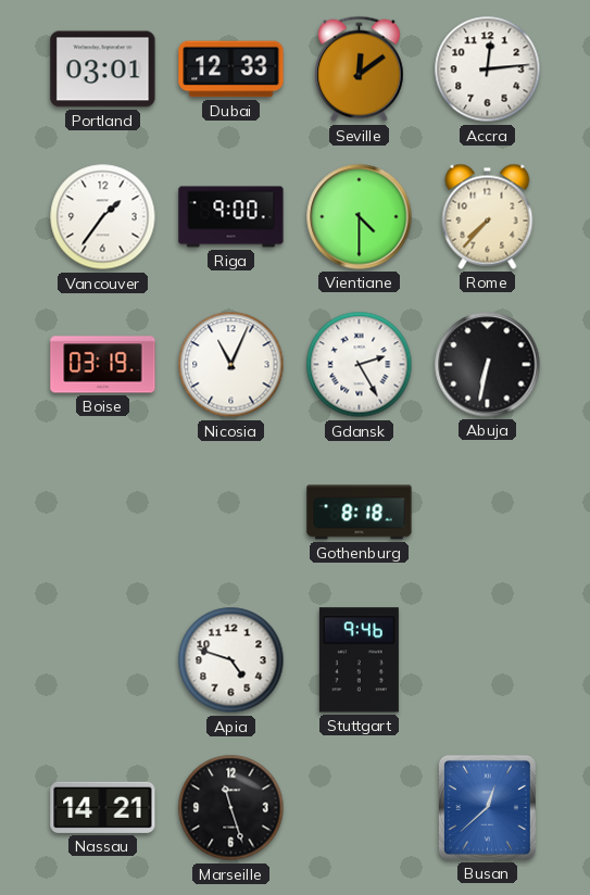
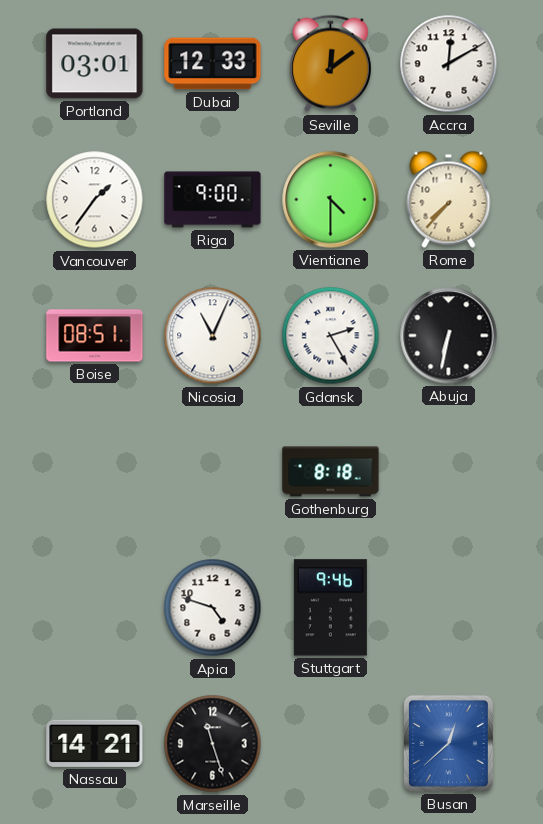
Accra: 12:14 -> 12:10
Boise: 03:19 -> 08:51
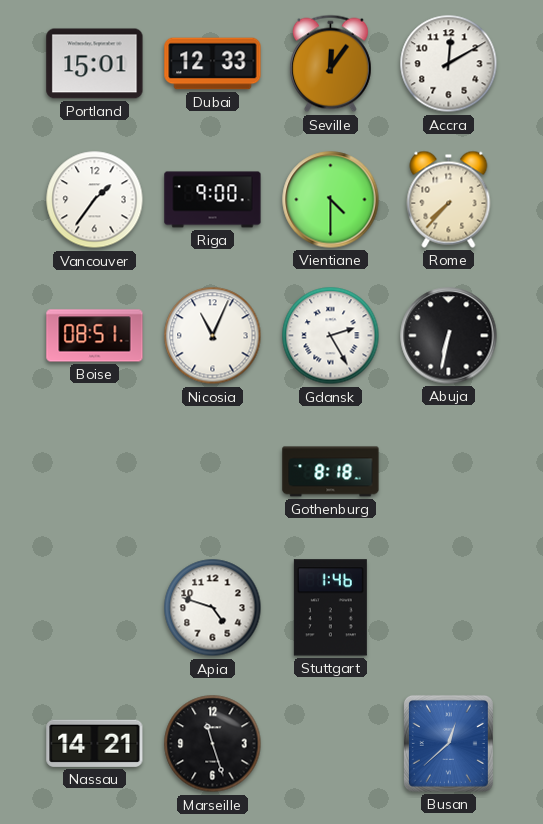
Portland: 03:01 -> 15:01
Seville: 12:09 -> 12:06
Stuttgart: 9:46 -> 1:46
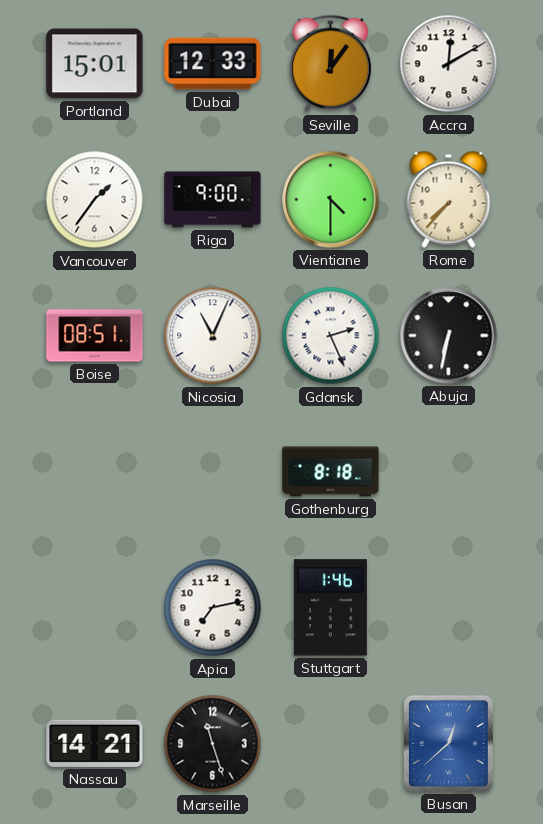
Gdansk: 2:25 -> 2:26
Apia: 4:48 -> 7:13
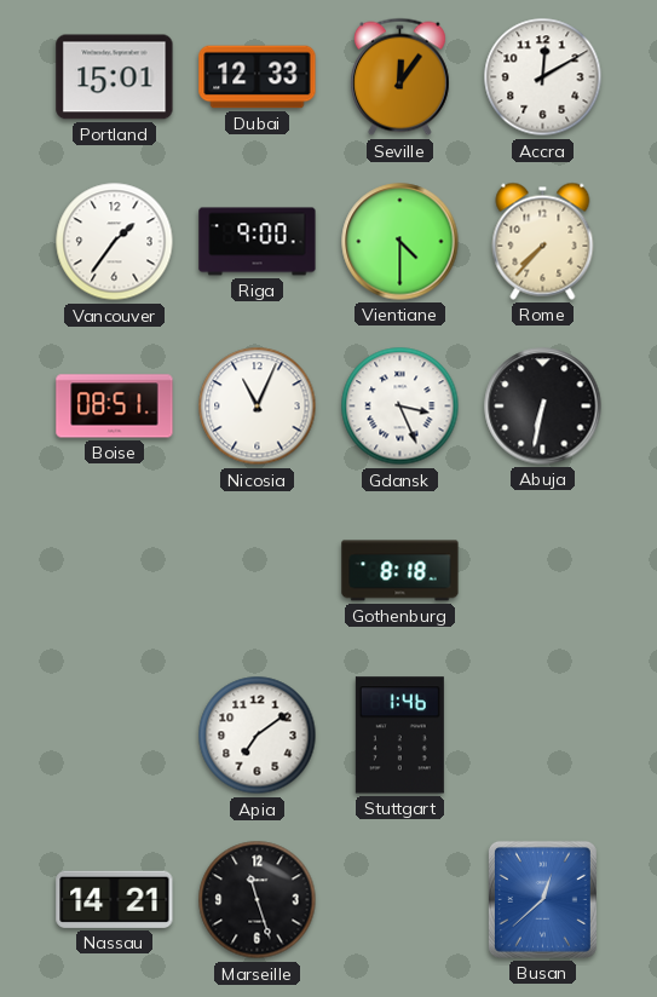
Gdansk: 2:26 -> 3:26
Apia: 7:13 -> 7:09
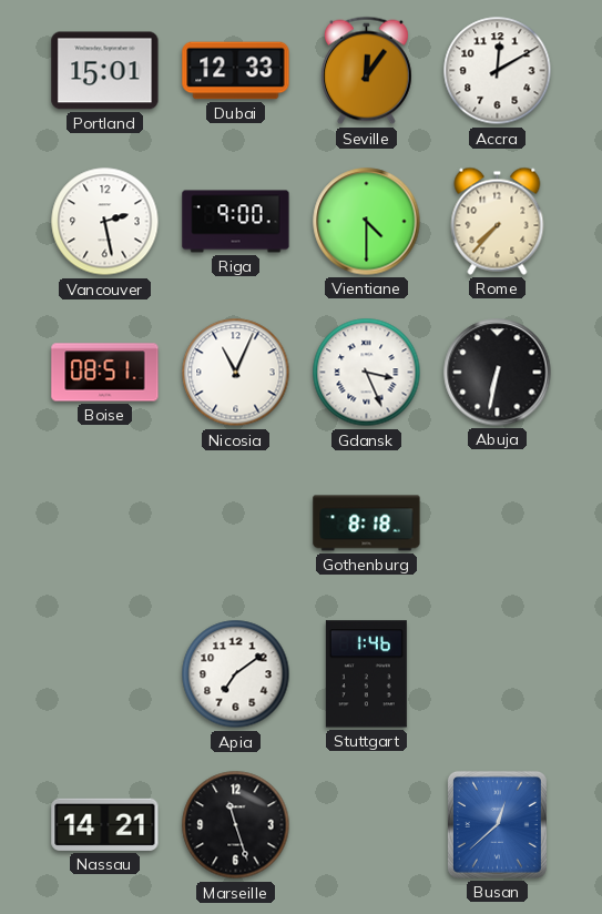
Vancouver: 1:36 -> 2:28
